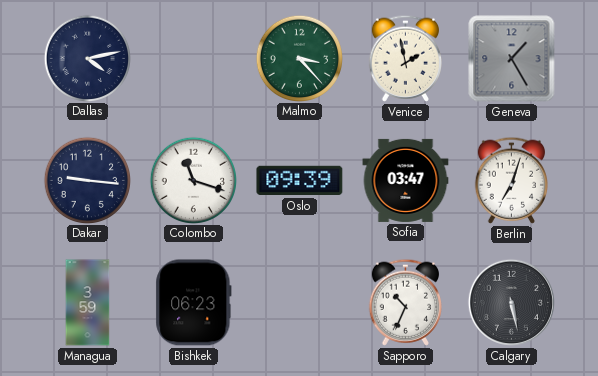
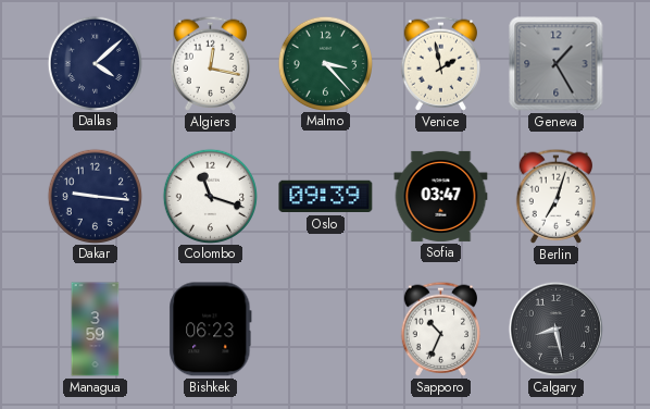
Dallas: 4:13 -> 4:08
Algiers: none -> 12:17
Calgary: 5:28 -> 8:28
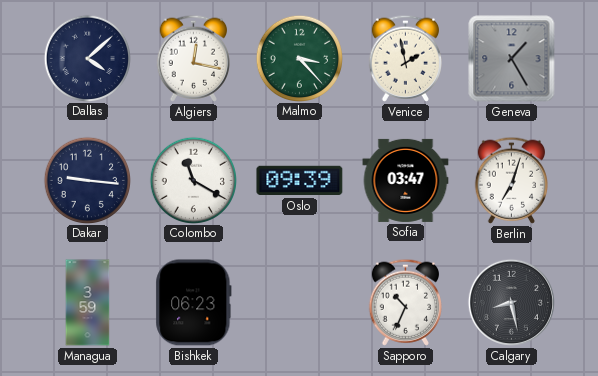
Colombo: 11:18 -> 11:20
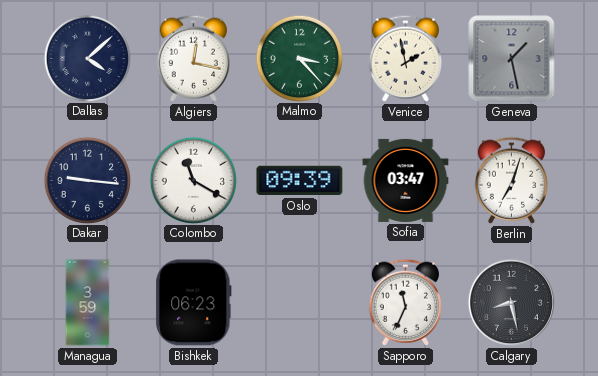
Geneva: 1:25 -> 1:28
Sapporo: 10:34 -> 11:34
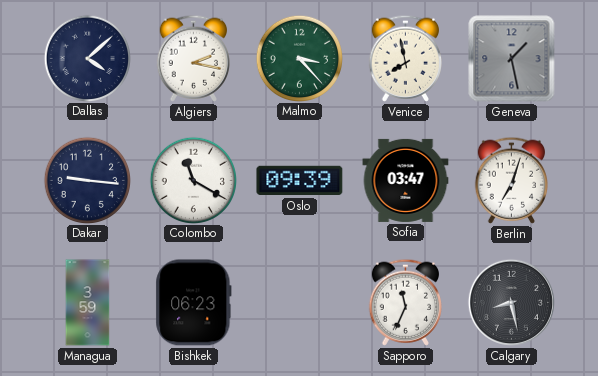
Algiers: 12:17 -> 2:17
Venice: 1:58 -> 7:58
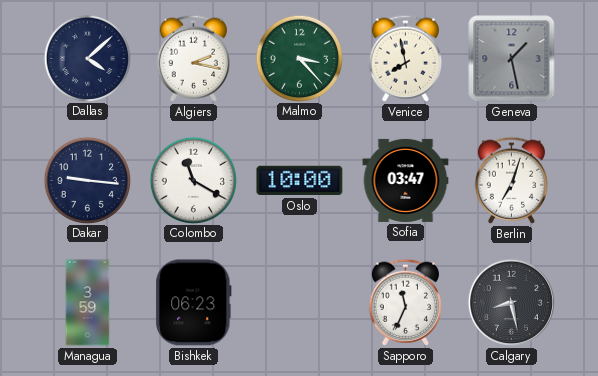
Oslo: 09:39 -> 10:00
